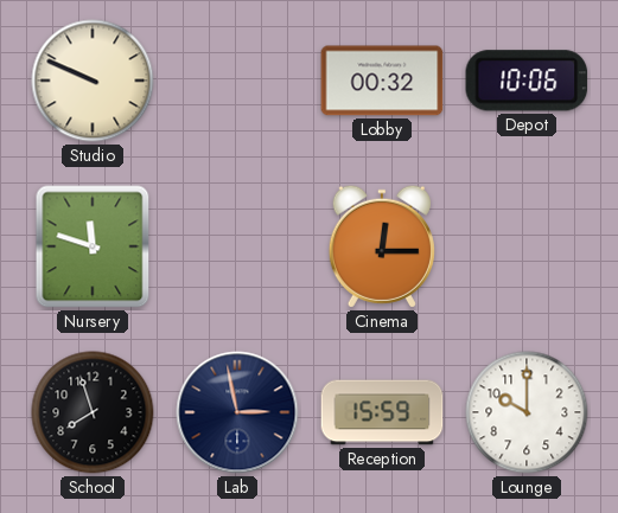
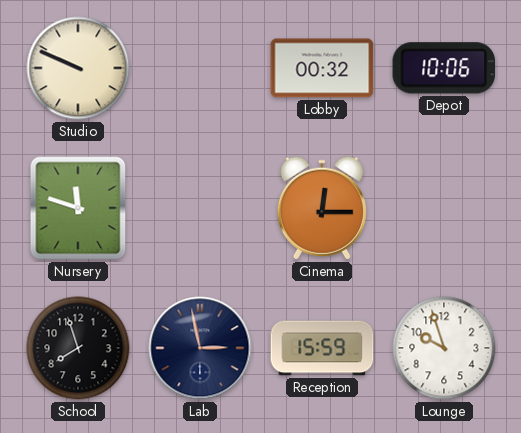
Lounge: 10:00 -> 9:57
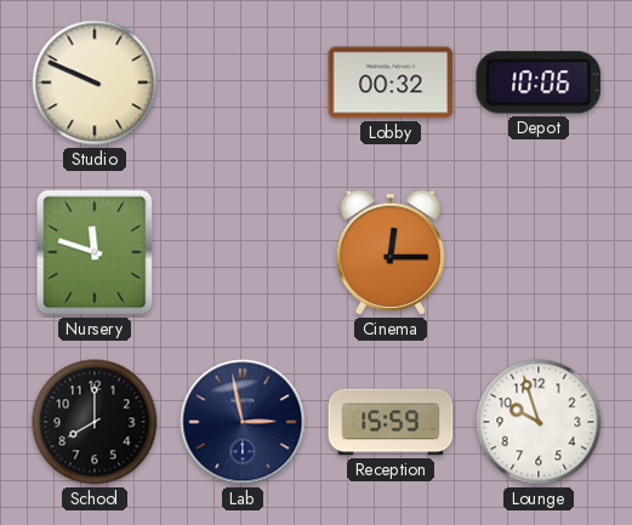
School: 7:57 -> 8:00
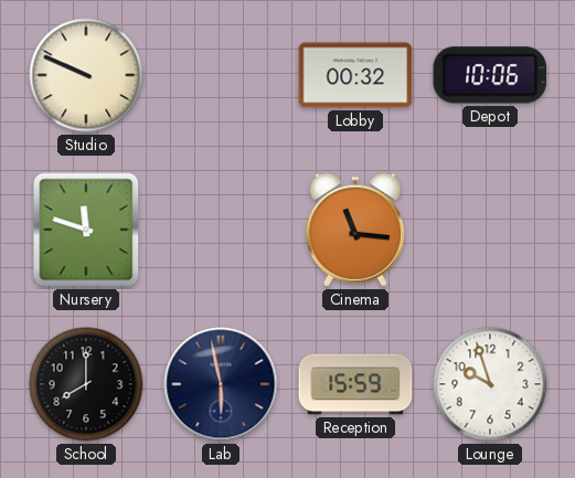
Cinema: 12:15 -> 11:16
Lab: 2:58 -> 5:58
